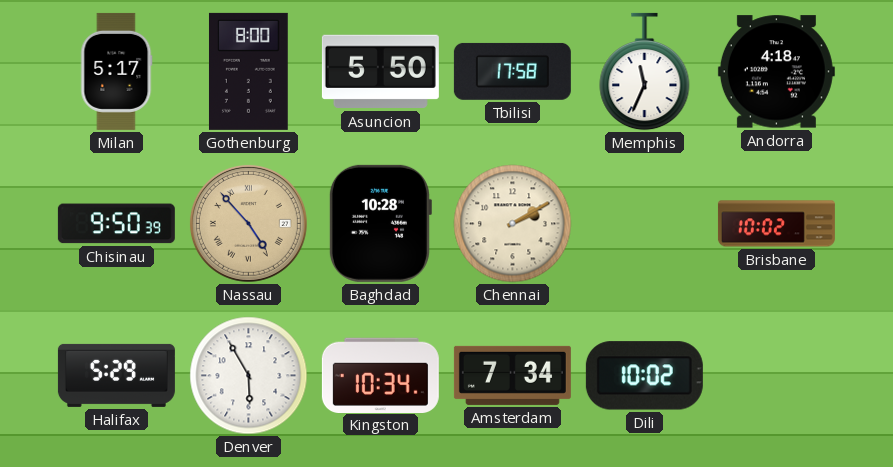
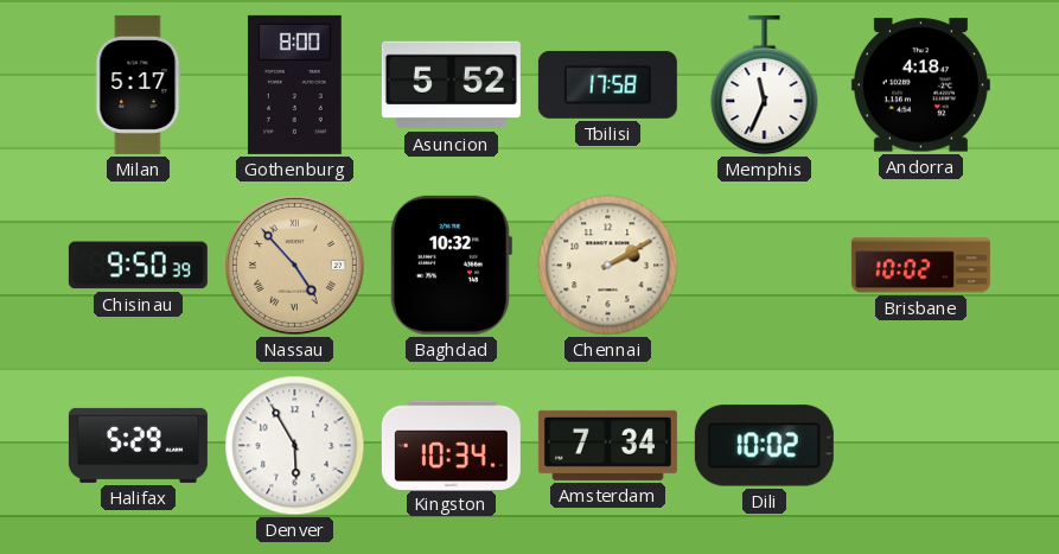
Asuncion: 5:50 -> 5:52
Baghdad: 10:28 -> 10:32
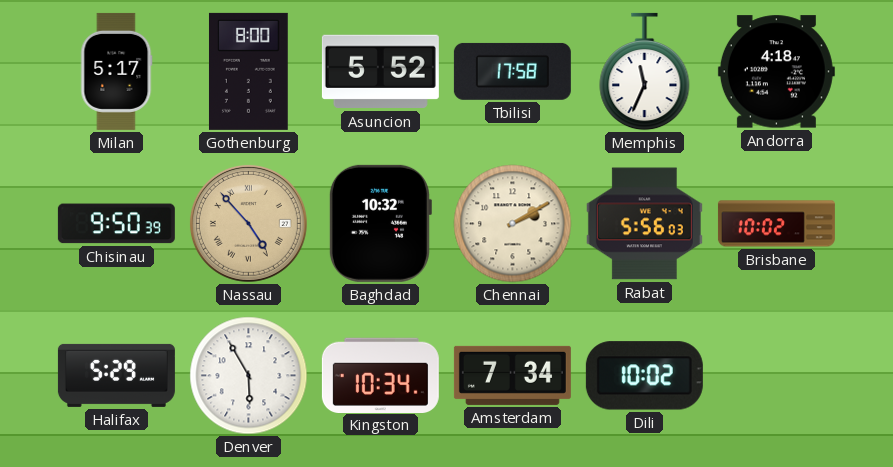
Rabat: none -> 5:56
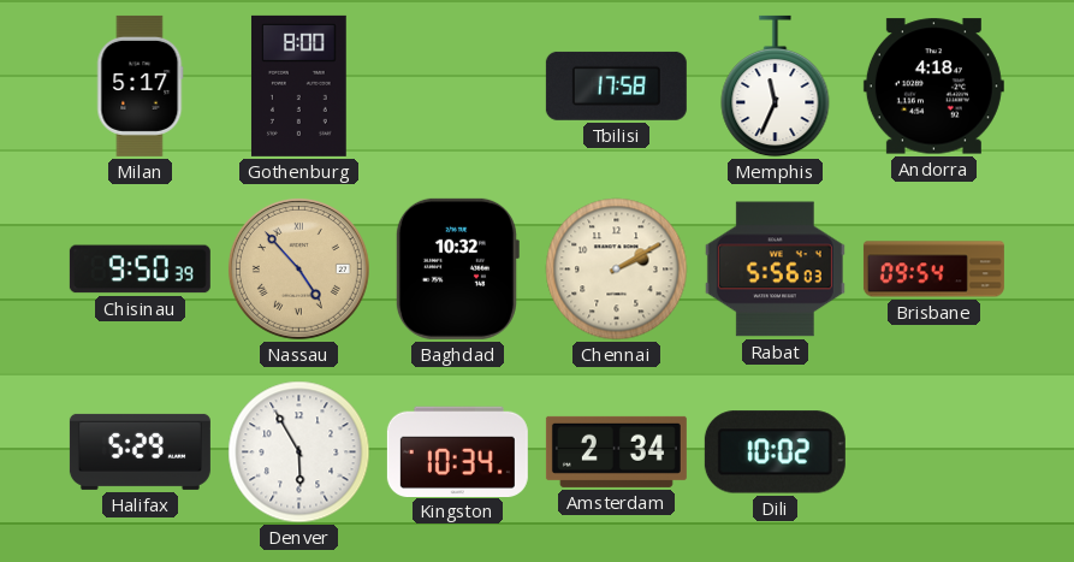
Asuncion: 5:52 -> none
Brisbane: 10:02 -> 09:54
Amsterdam: 7:34 -> 2:34
